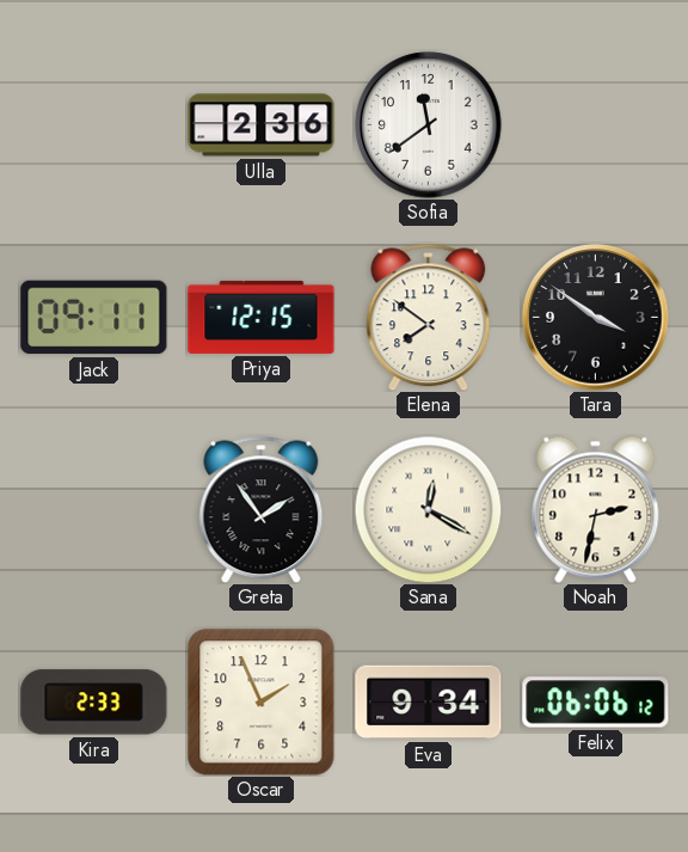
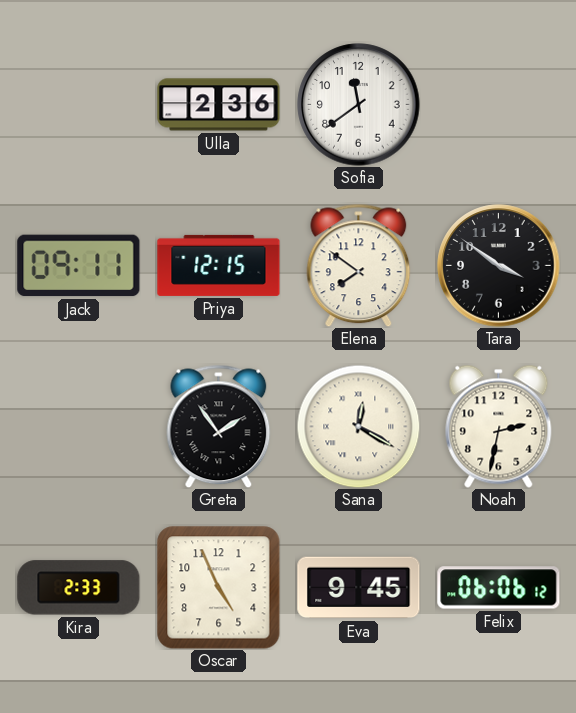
Oscar: 1:56 -> 4:56
Eva: 9:34 -> 9:45
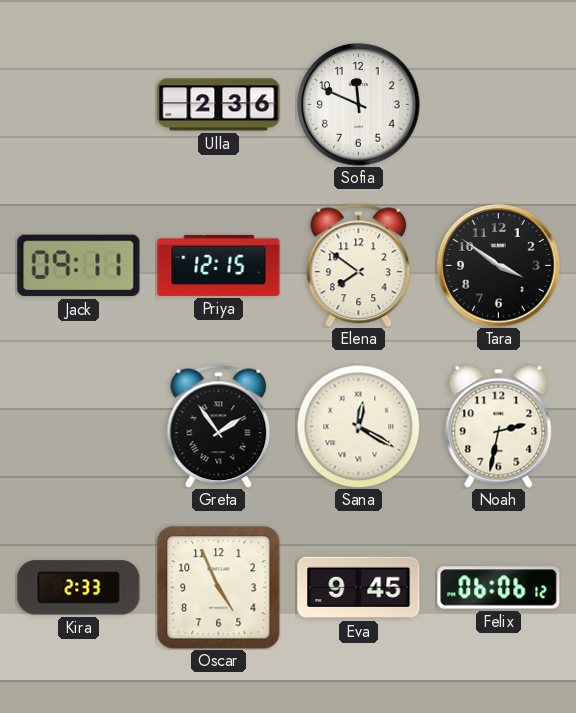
Sofia: 11:39 -> 11:49
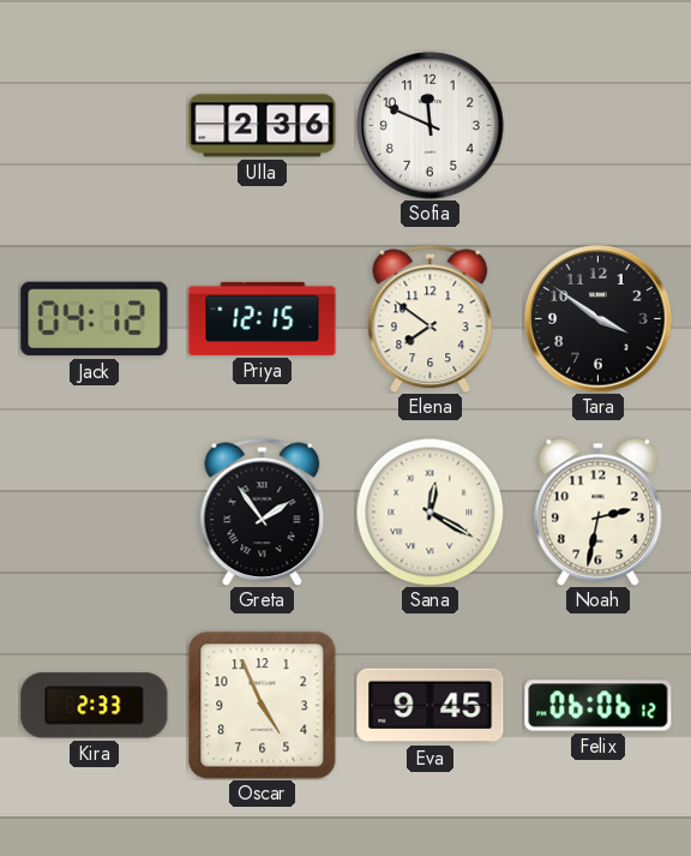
Jack: 09:11 -> 04:12
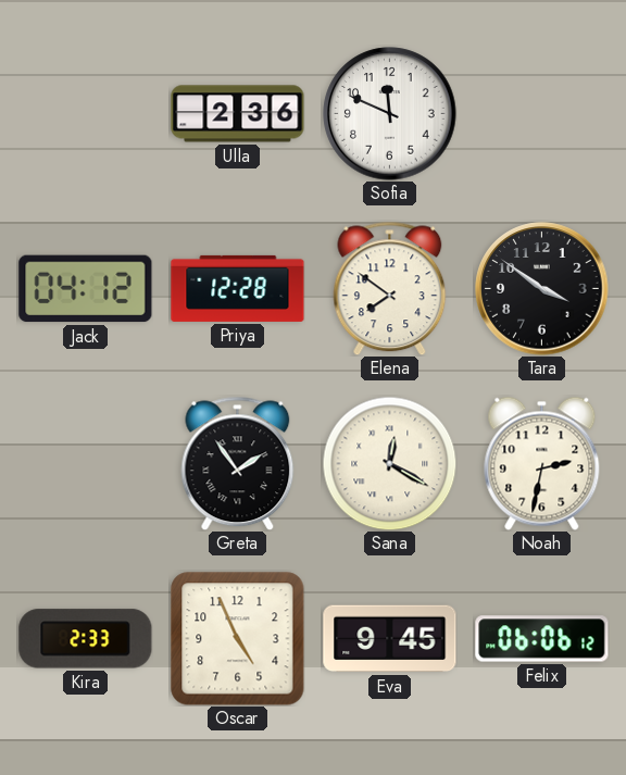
Priya: 12:15 -> 12:28
